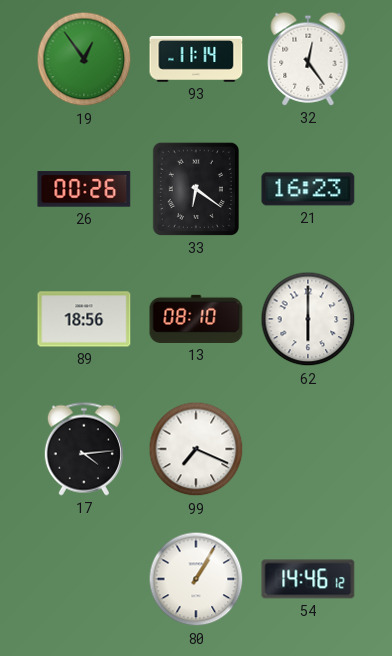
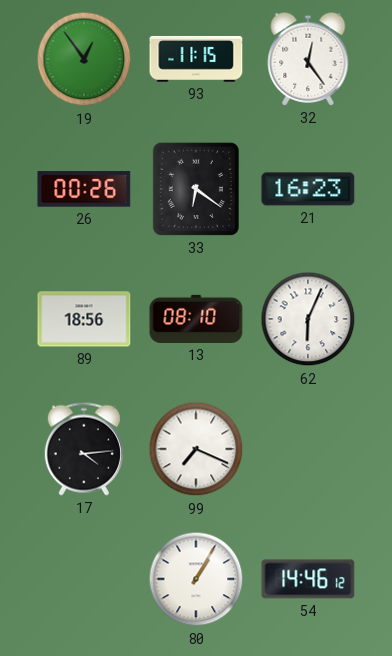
93: 11:14 -> 11:15
62: 6:00 -> 6:04
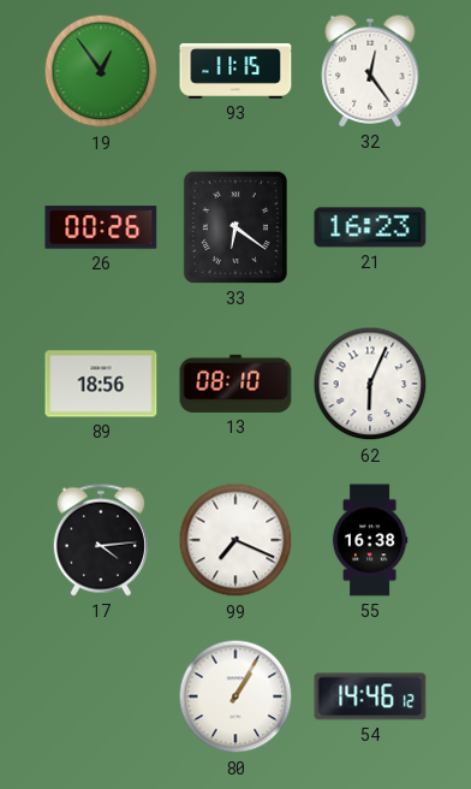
55: none -> 16:38
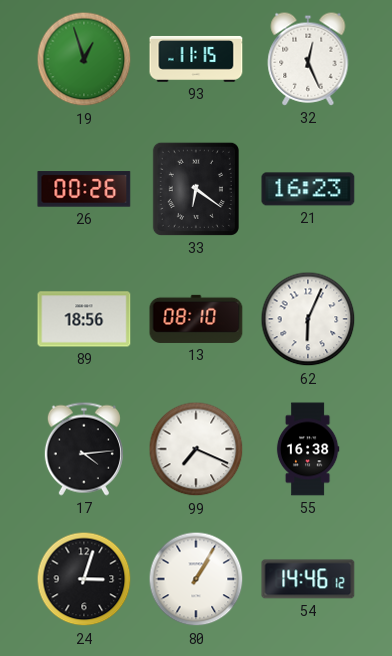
19: 12:54 -> 12:57
32: 12:24 -> 12:26
24: none -> 3:03
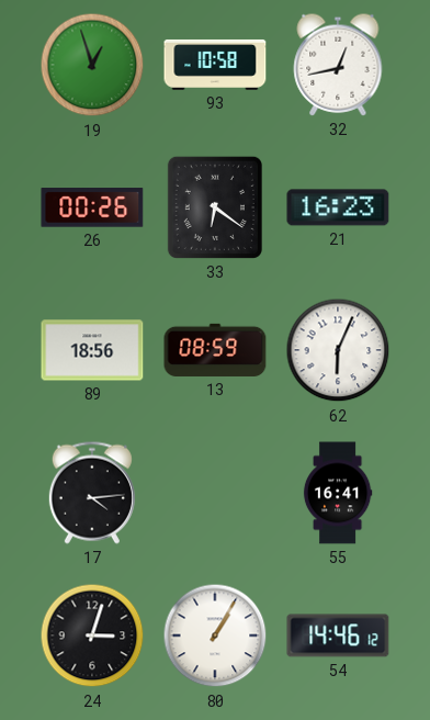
93: 11:15 -> 10:58
32: 12:26 -> 12:43
13: 08:10 -> 08:59
99: 7:19 -> none
55: 16:38 -> 16:41
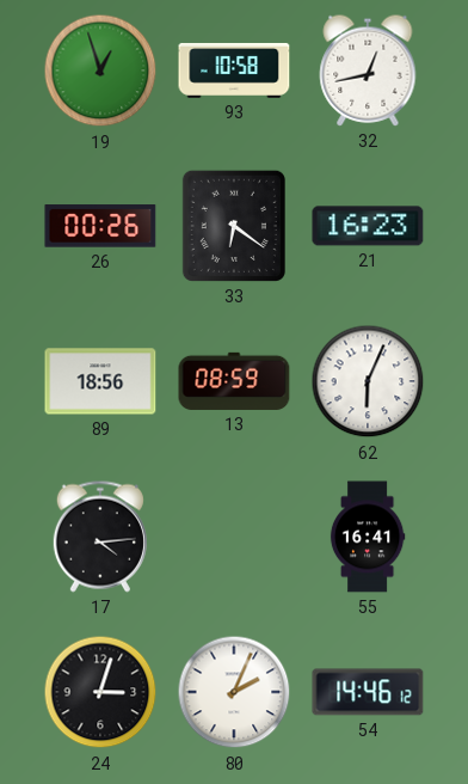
80: 1:05 -> 2:04
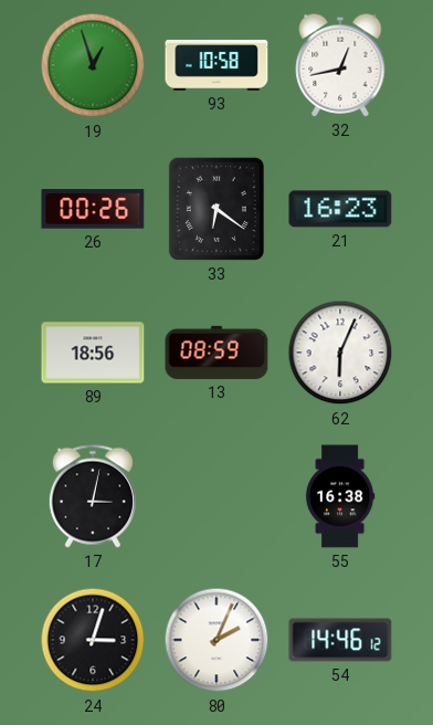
17: 4:14 -> 3:02
55: 16:41 -> 16:38
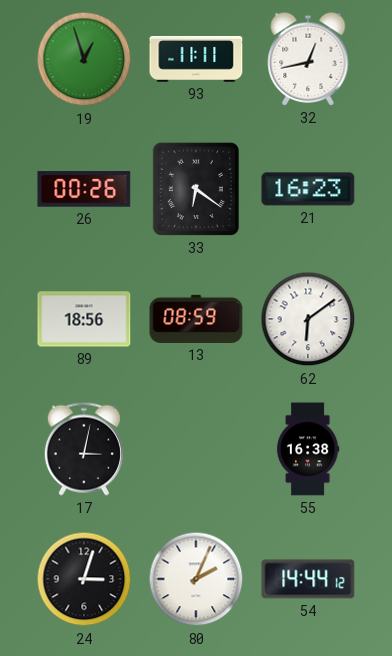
93: 10:58 -> 11:11
62: 6:04 -> 6:09
54: 14:46 -> 14:44
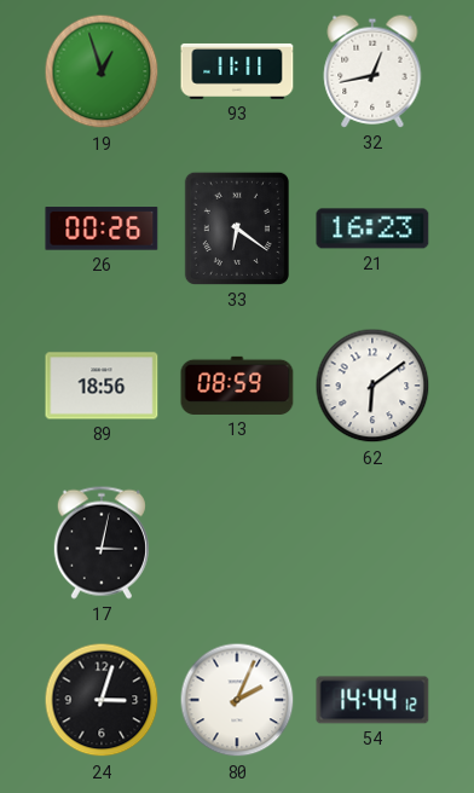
55: 16:38 -> none
